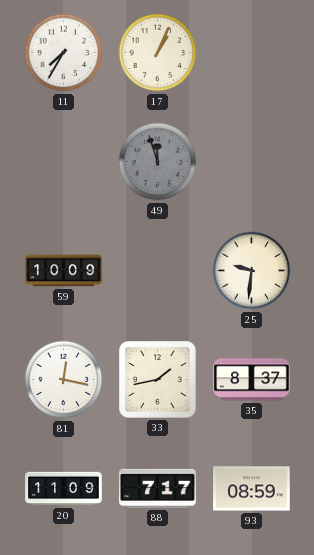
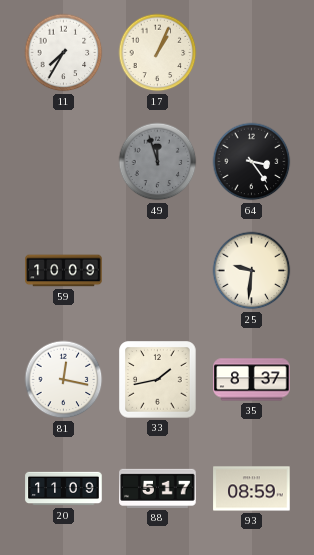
64: none -> 3:24
88: 7:17 -> 5:17
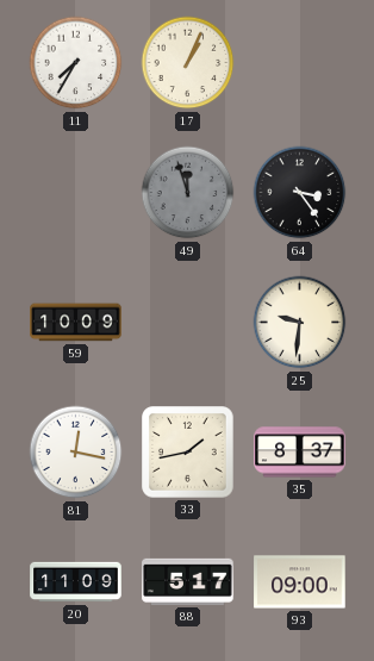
93: 08:59 -> 09:00
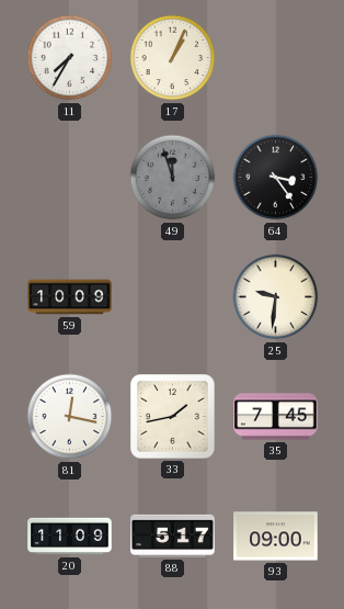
35: 8:37 -> 7:45
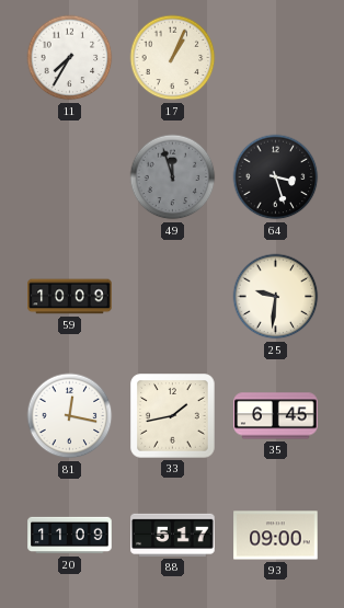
64: 3:24 -> 3:27
35: 7:45 -> 6:45
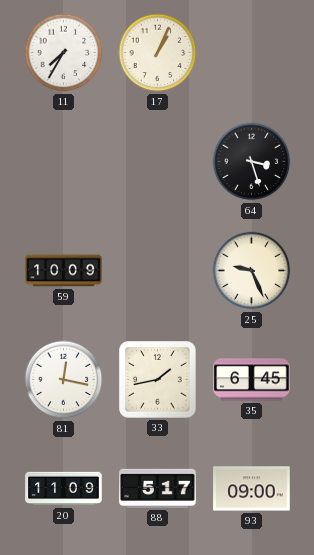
49: 11:57 -> none
25: 9:31 -> 9:26
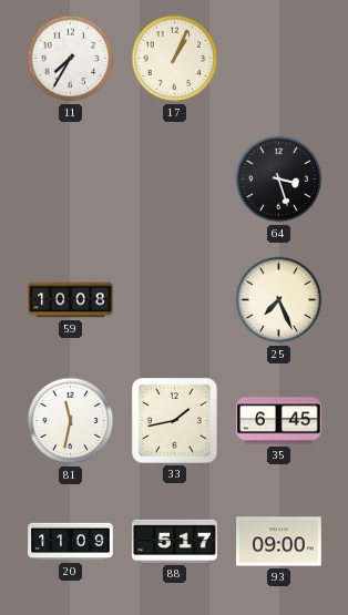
59: 10:09 -> 10:08
25: 9:26 -> 7:26
81: 12:17 -> 11:32
